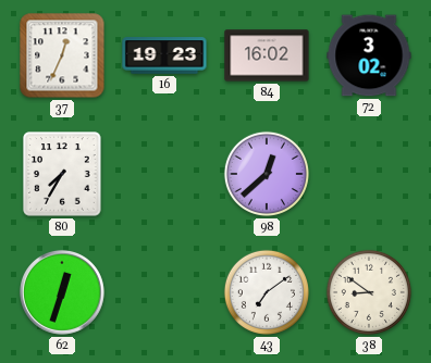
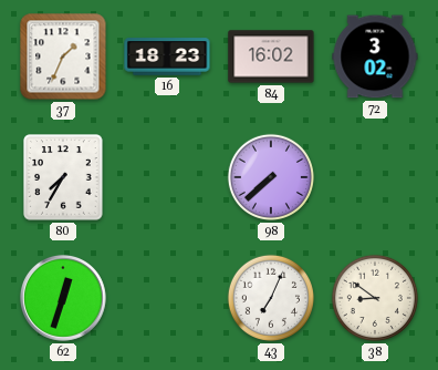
37: 12:34 -> 1:34
16: 19:23 -> 18:23
98: 12:38 -> 7:38
43: 7:09 -> 7:04
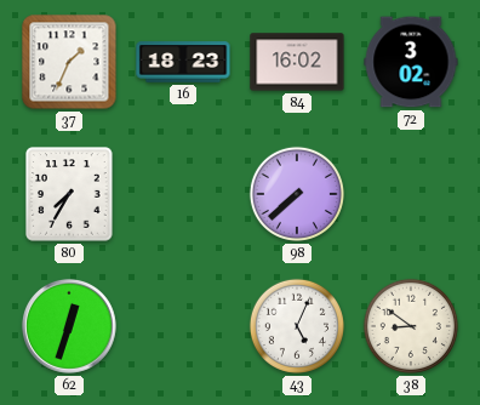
43: 7:04 -> 5:04
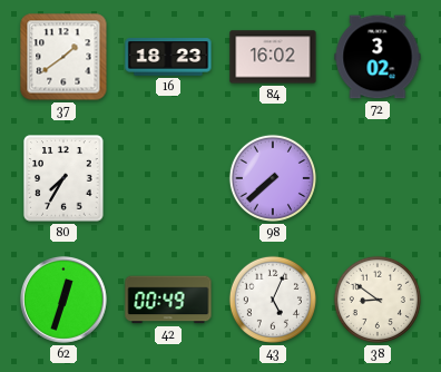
37: 1:34 -> 1:39
42: none -> 00:49
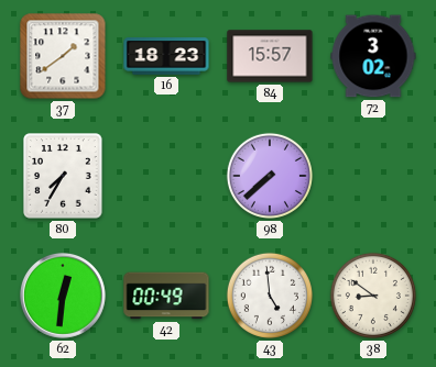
84: 16:02 -> 15:57
62: 12:33 -> 12:31
43: 5:04 -> 4:59
